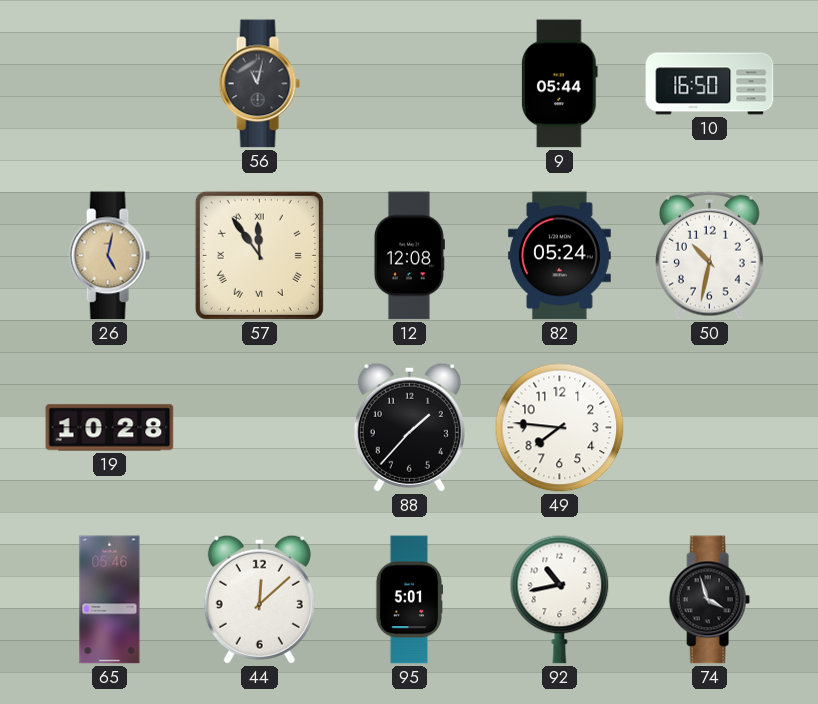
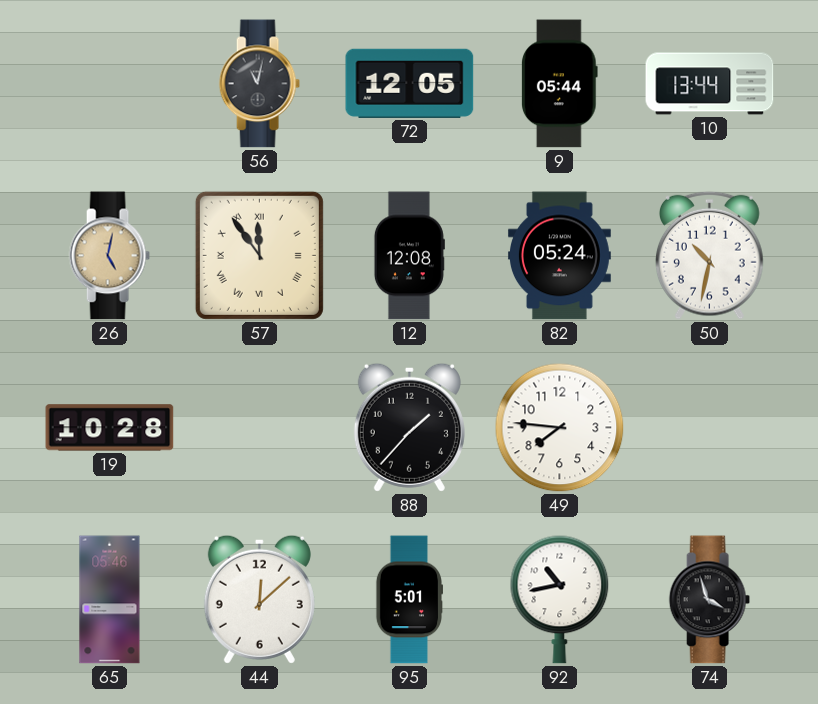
72: none -> 12:05
10: 16:50 -> 13:44
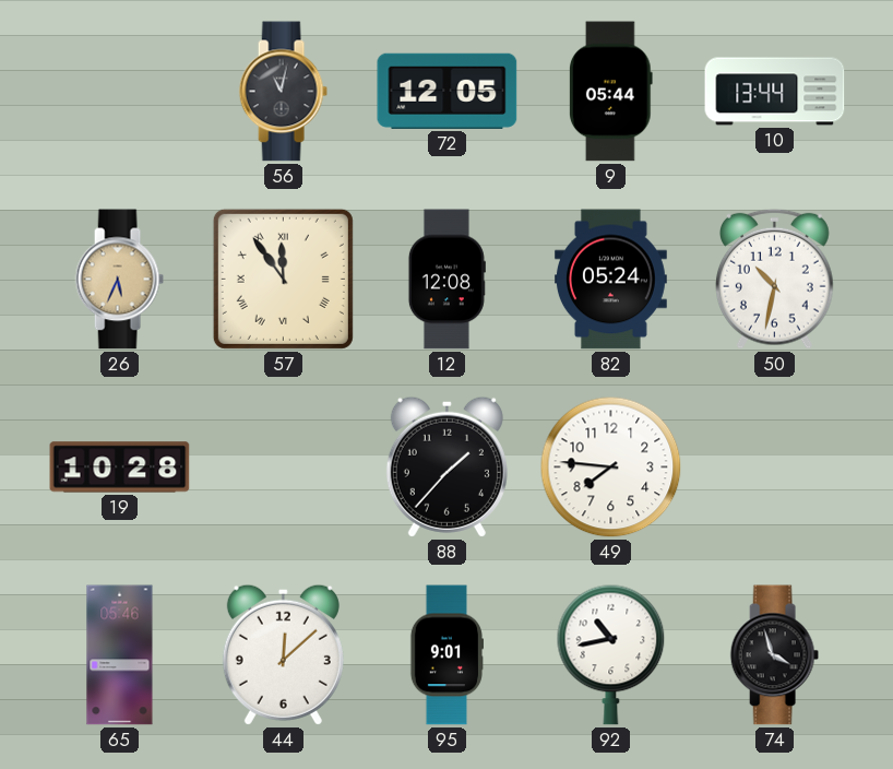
26: 5:02 -> 5:34
95: 5:01 -> 9:01
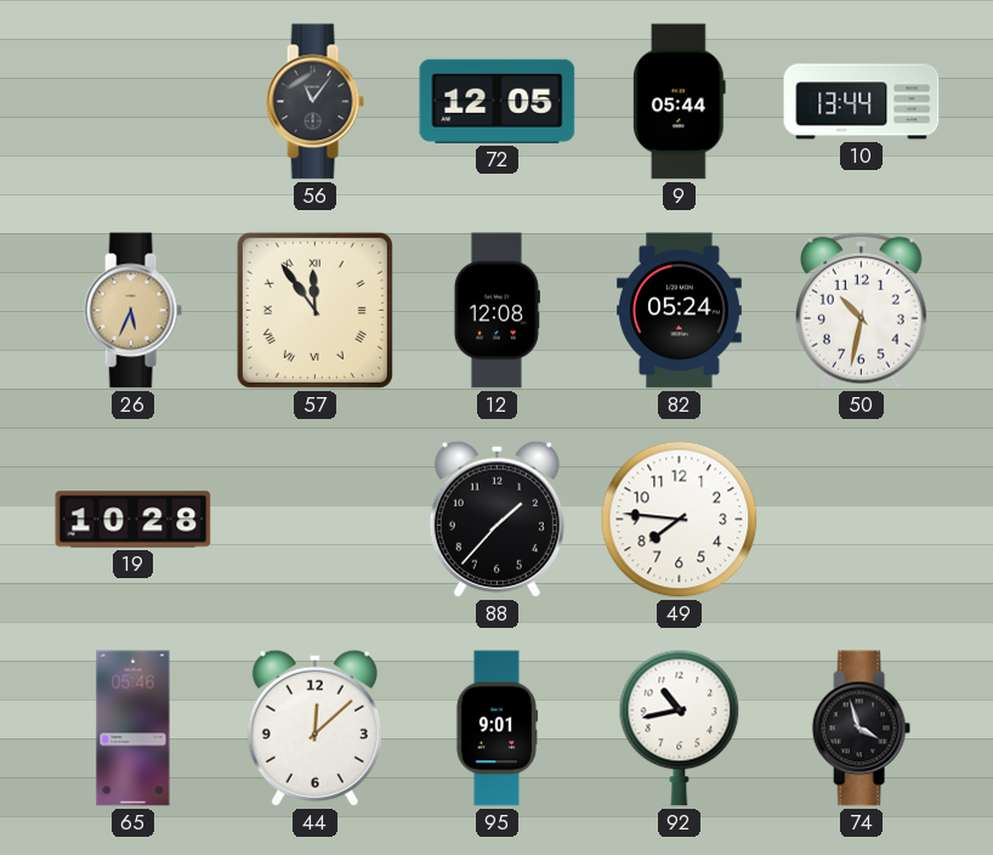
56: 11:02 -> 11:06
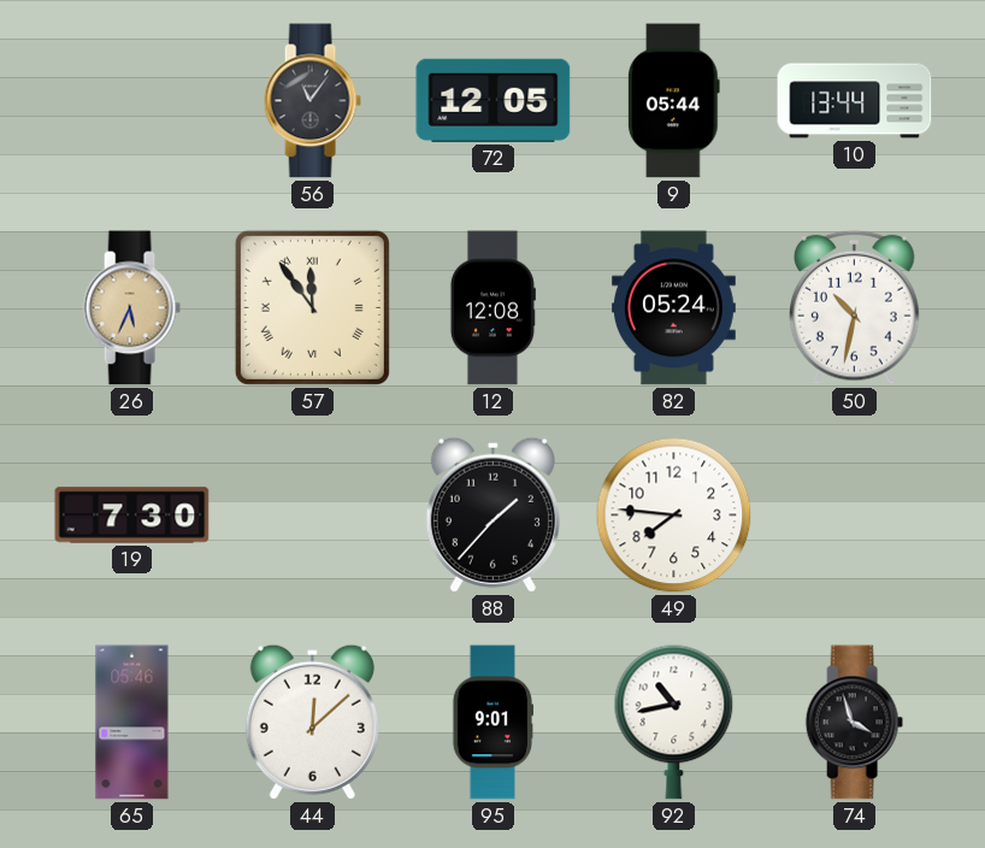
19: 10:28 -> 7:30
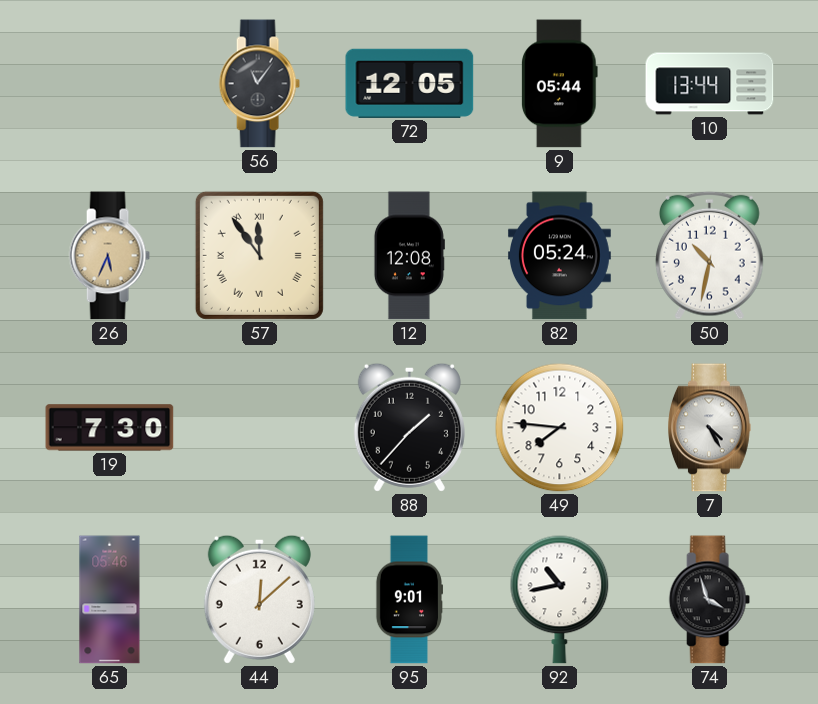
7: none -> 4:25
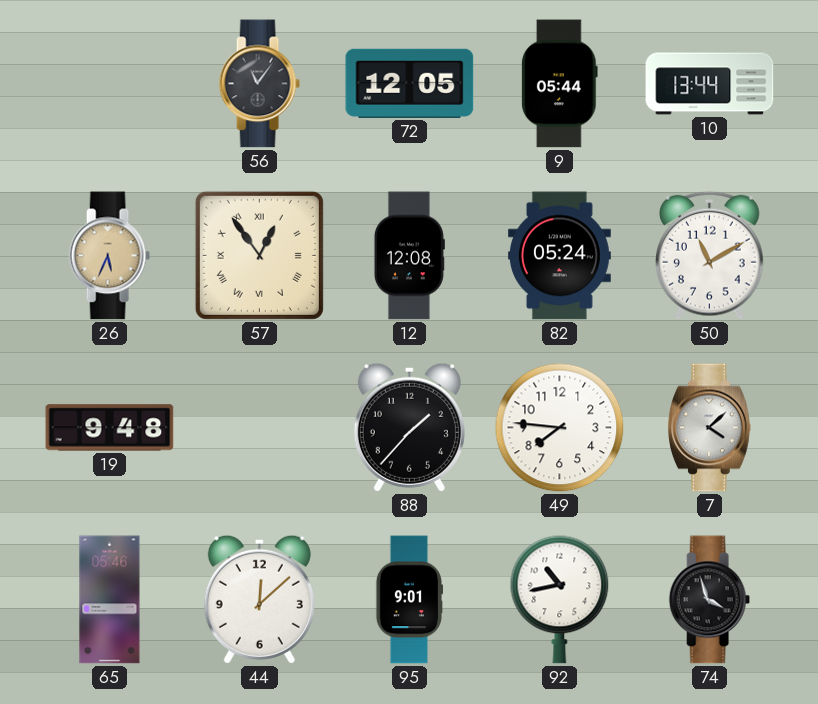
57: 11:54 -> 12:54
50: 10:32 -> 11:10
19: 7:30 -> 9:48
7: 4:25 -> 4:08
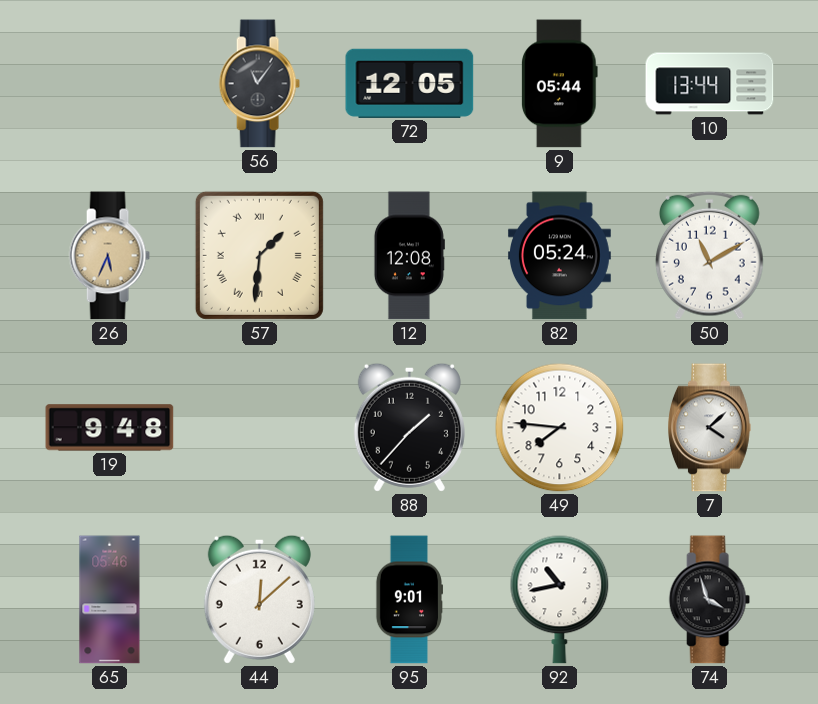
57: 12:54 -> 1:31
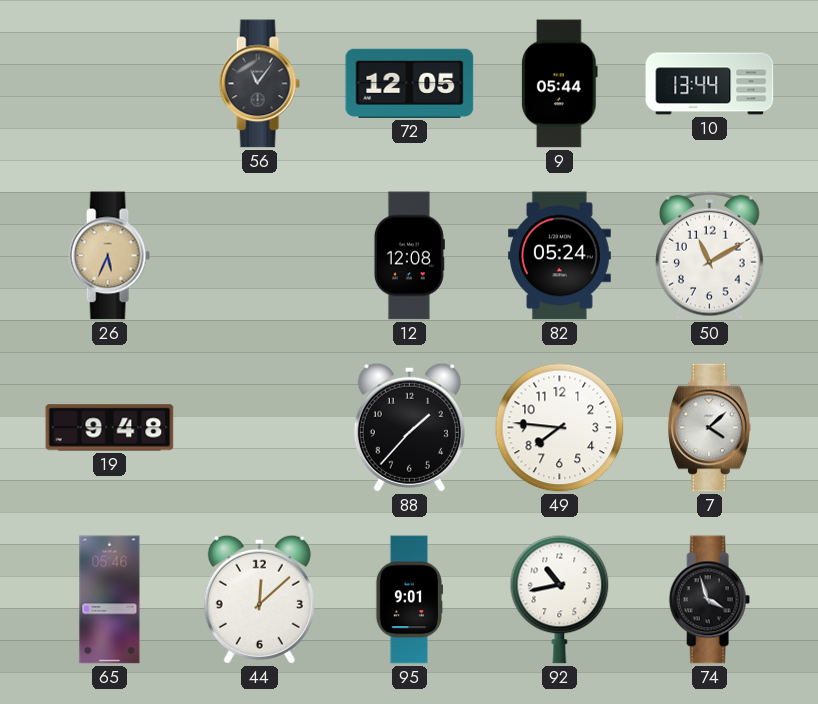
57: 1:31 -> none
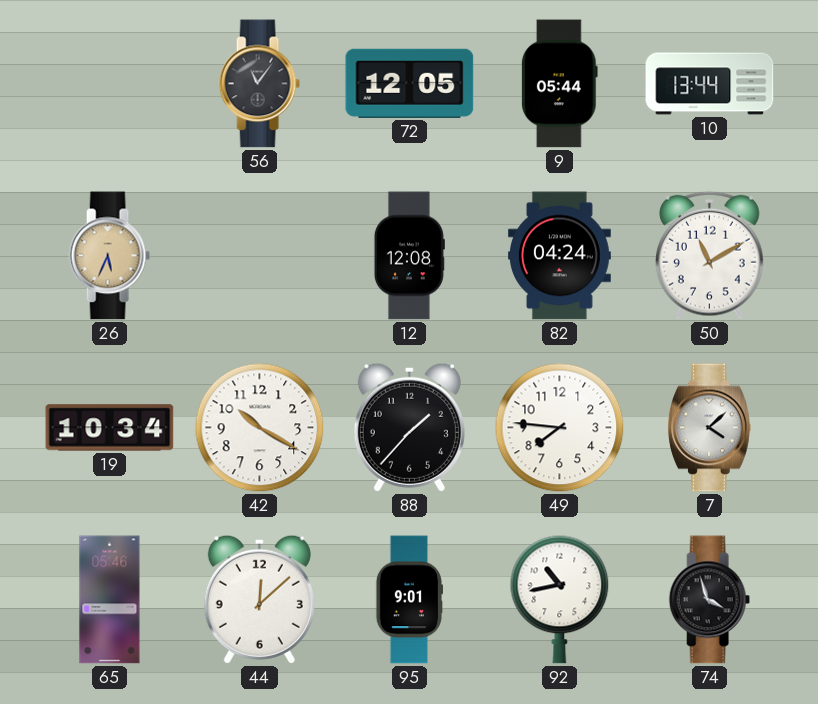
82: 05:24 -> 04:24
19: 9:48 -> 10:34
42: none -> 10:20
